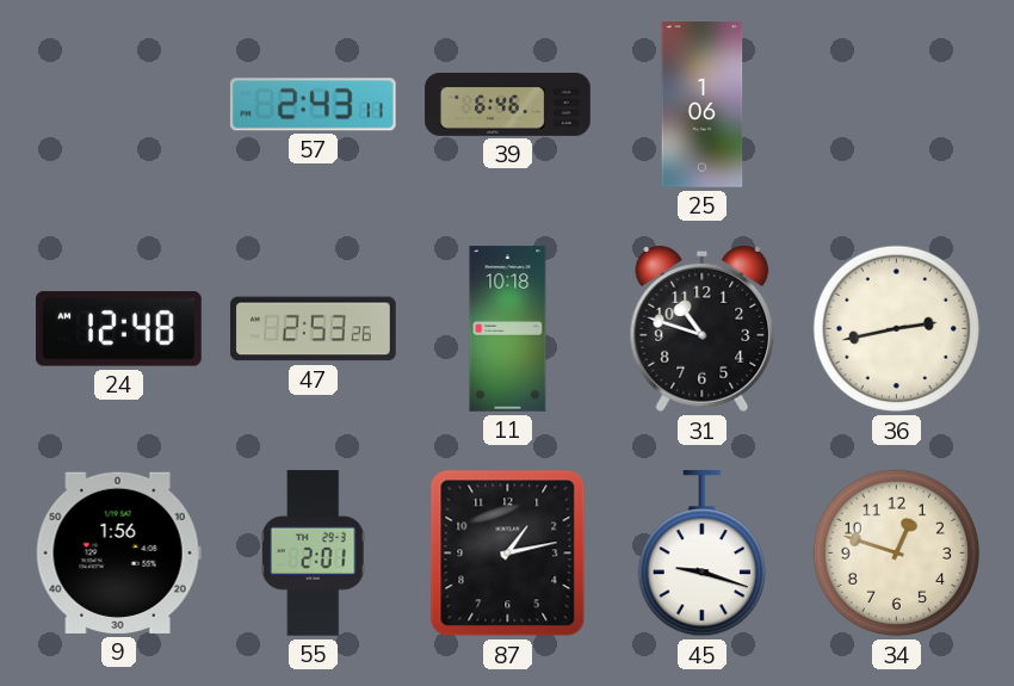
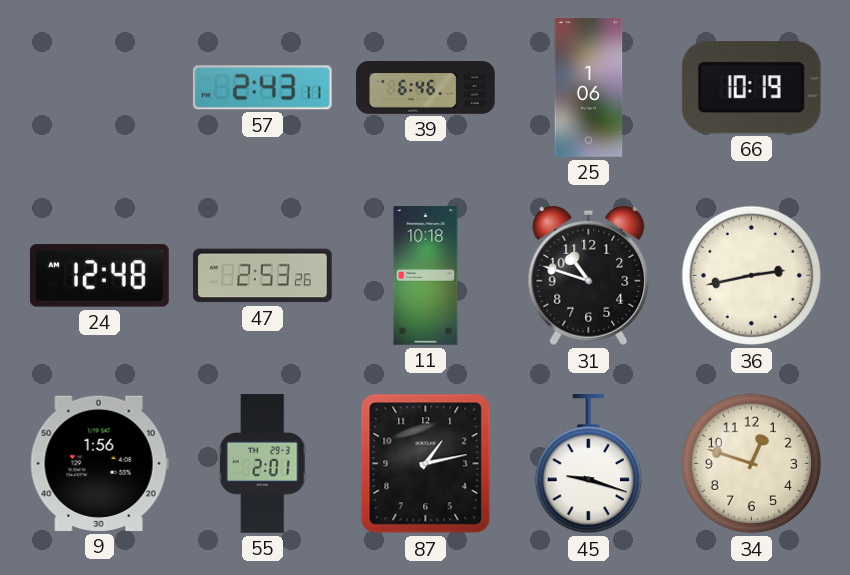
66: none -> 10:19
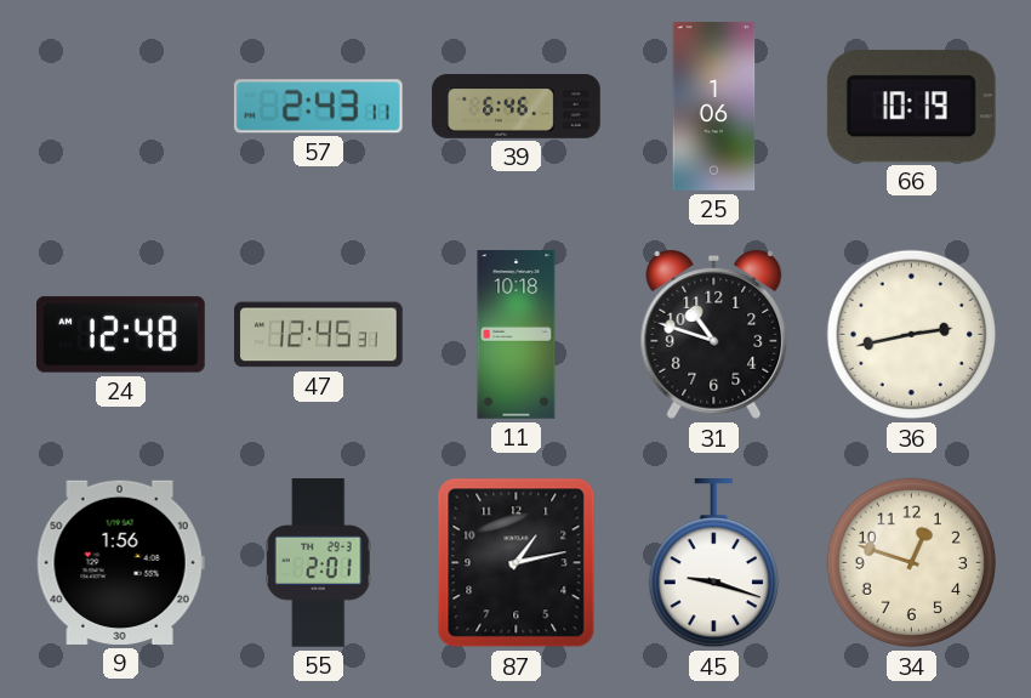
47: 2:53 -> 12:45
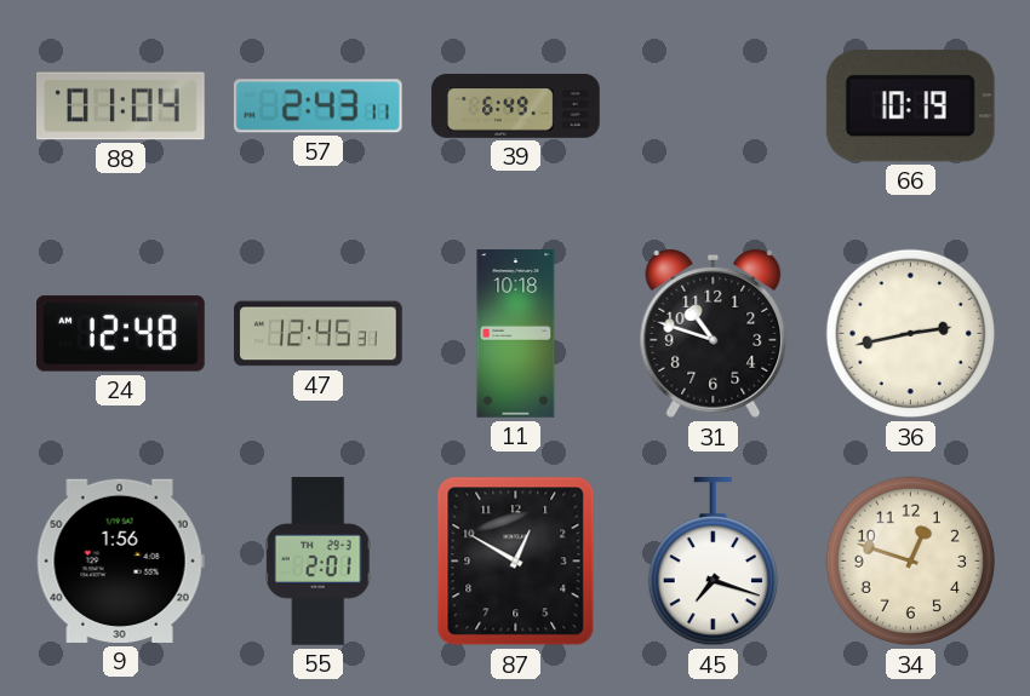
88: none -> 01:04
39: 6:46 -> 6:49
25: 1:06 -> none
87: 1:13 -> 12:50
45: 9:18 -> 7:18
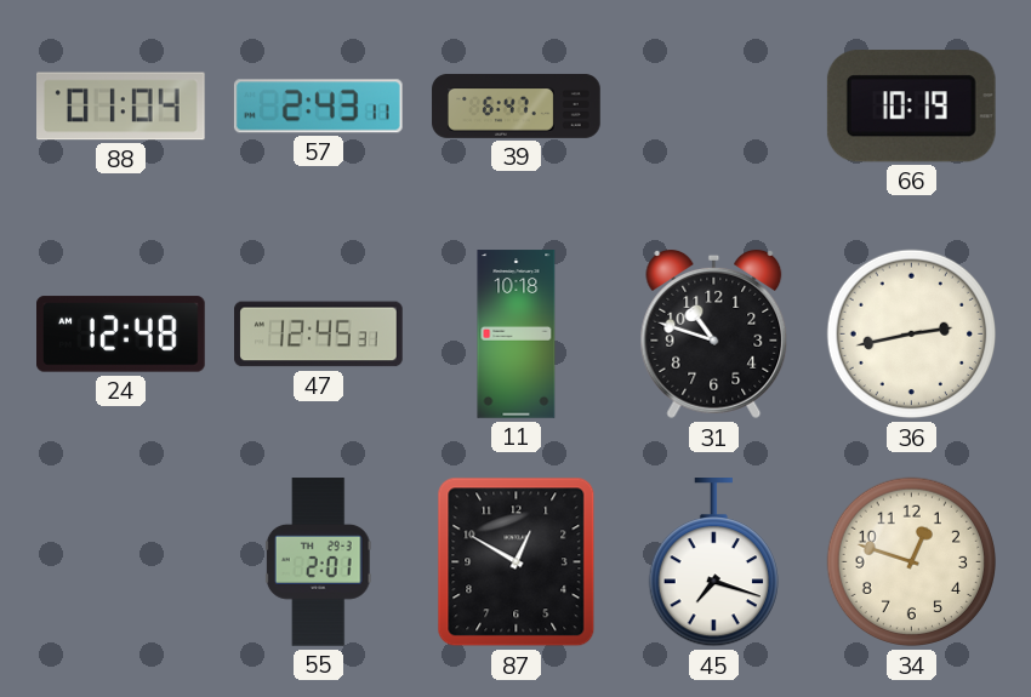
39: 6:49 -> 6:47
9: 1:56 -> none
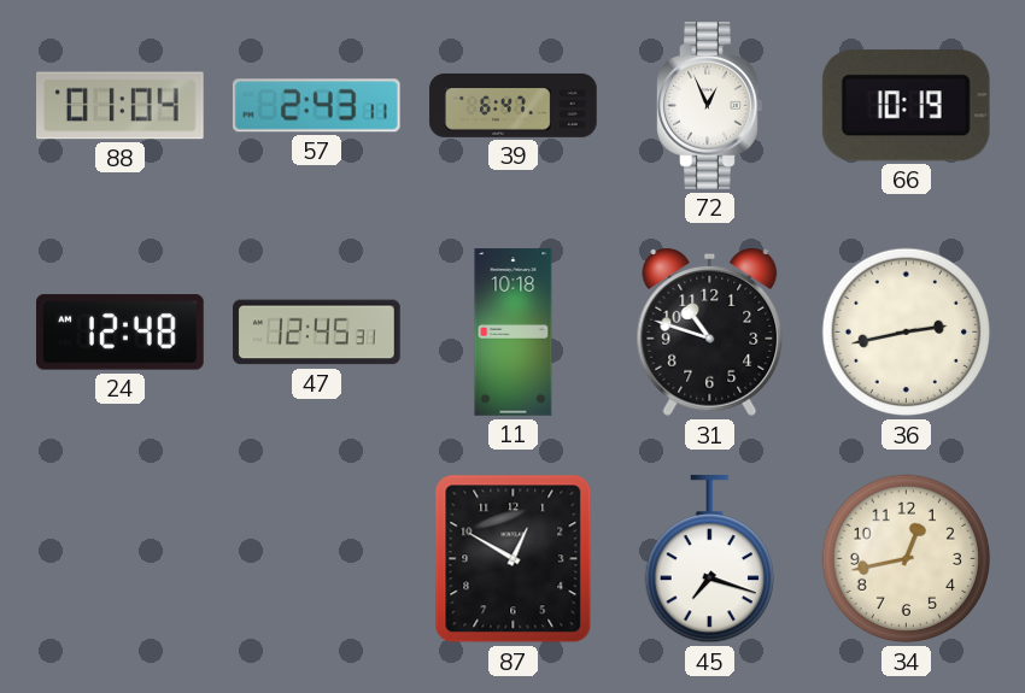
72: none -> 12:56
55: 2:01 -> none
34: 12:48 -> 12:43
